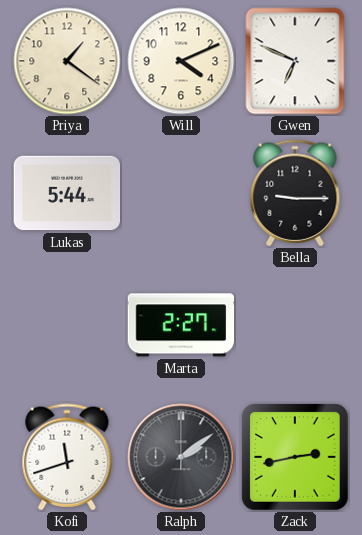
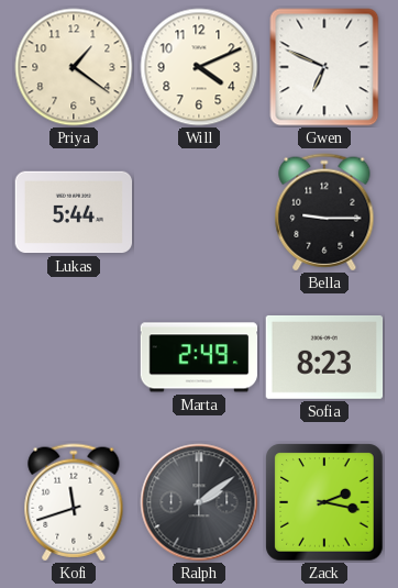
Marta: 2:27 -> 2:49
Sofia: none -> 8:23
Zack: 2:43 -> 2:17
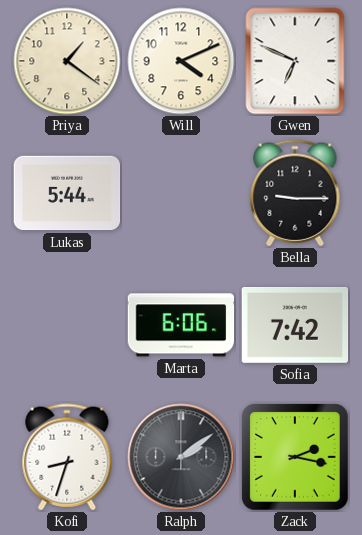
Marta: 2:49 -> 6:06
Sofia: 8:23 -> 7:42
Kofi: 11:42 -> 8:33
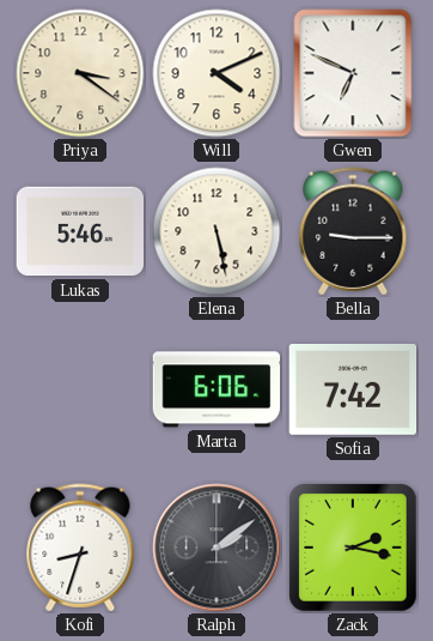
Priya: 1:21 -> 3:21
Lukas: 5:44 -> 5:46
Elena: none -> 5:28
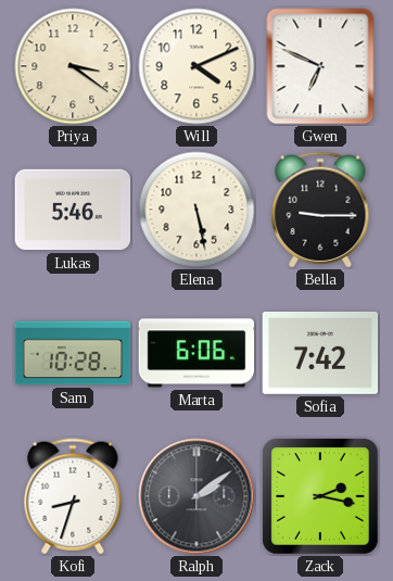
Sam: none -> 10:28
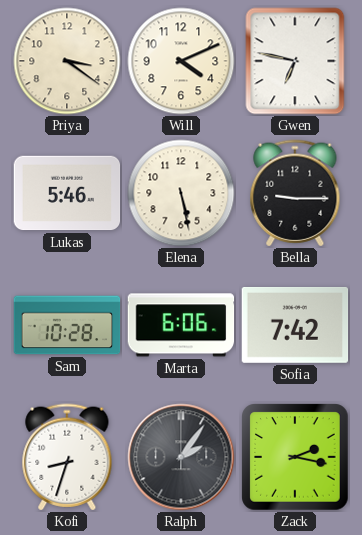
Gwen: 6:49 -> 6:47
Ralph: 2:09 -> 2:06
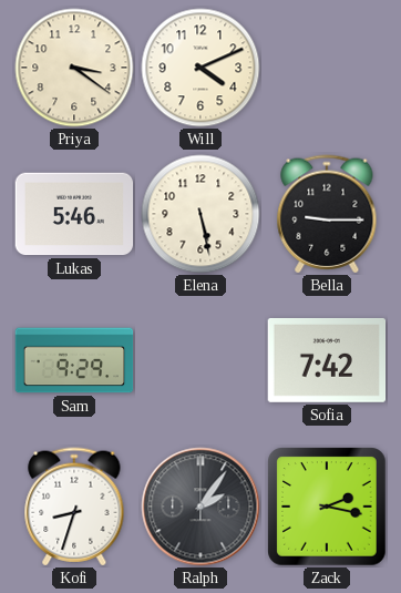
Gwen: 6:47 -> none
Sam: 10:28 -> 9:29
Marta: 6:06 -> none
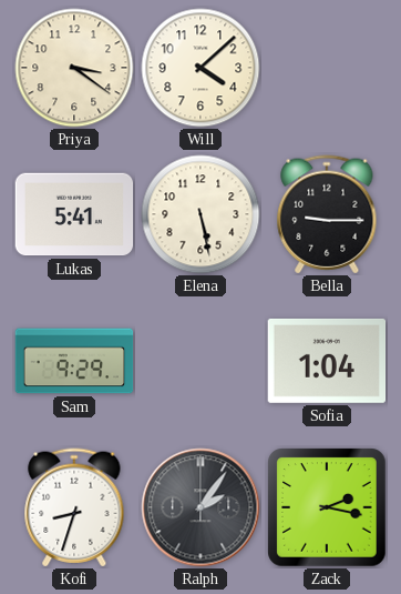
Will: 4:11 -> 4:08
Lukas: 5:46 -> 5:41
Sofia: 7:42 -> 1:04
